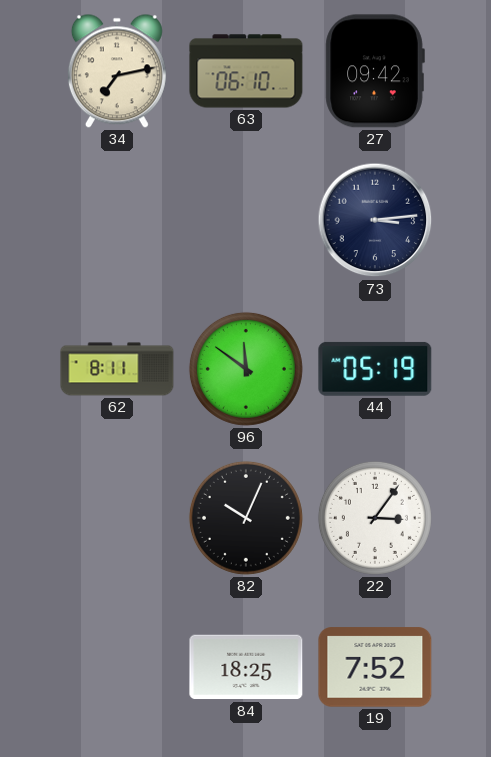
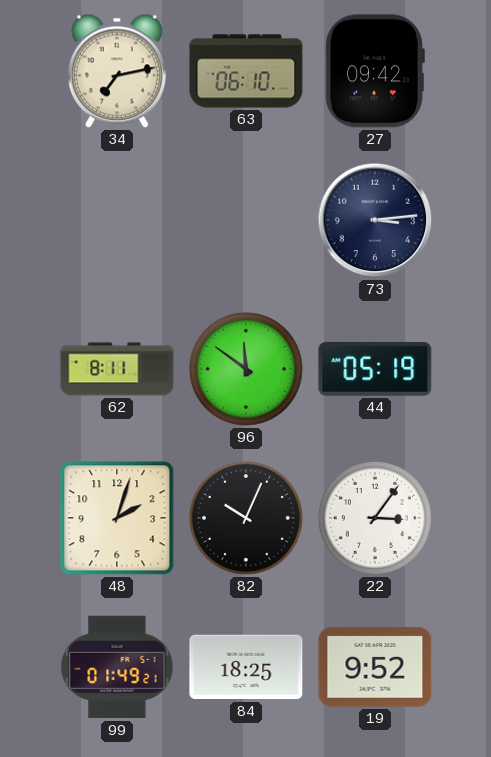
48: none -> 2:03
99: none -> 01:49
19: 7:52 -> 9:52
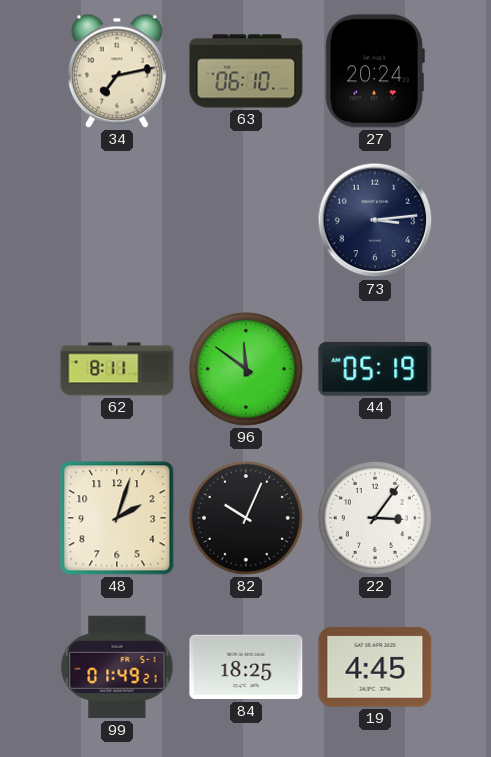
27: 09:42 -> 20:24
19: 9:52 -> 4:45
